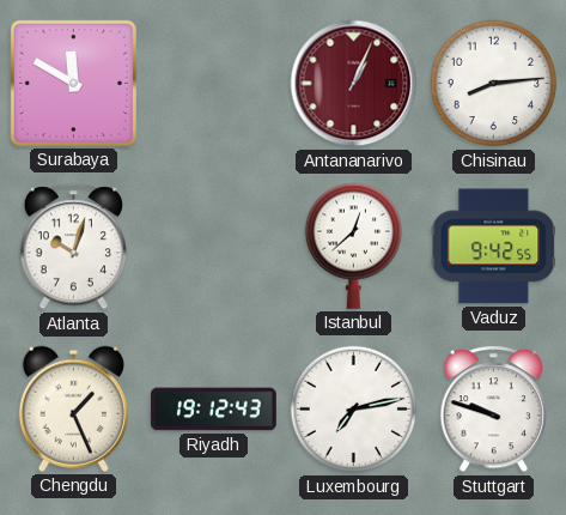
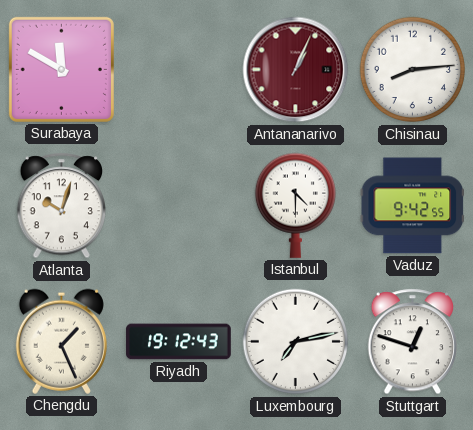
Istanbul: 12:38 -> 4:30
Stuttgart: 9:48 -> 12:48
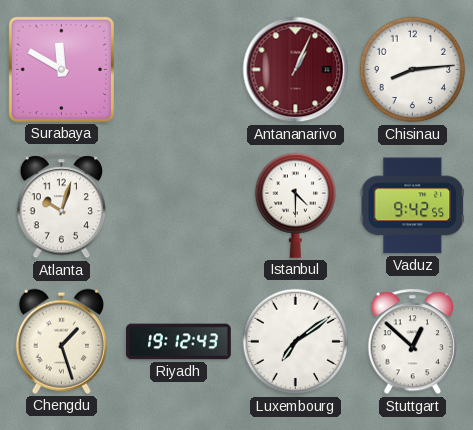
Chengdu: 1:26 -> 1:27
Luxembourg: 7:13 -> 7:09
Stuttgart: 12:48 -> 12:52
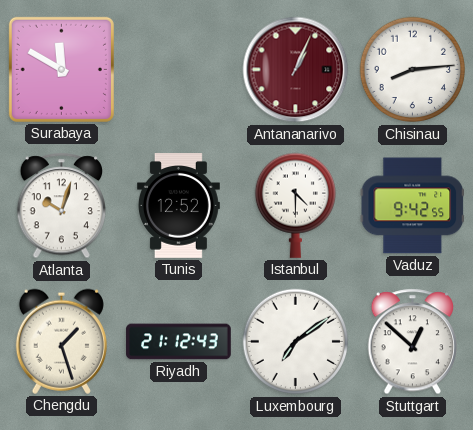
Tunis: none -> 12:52
Riyadh: 19:12 -> 21:12
